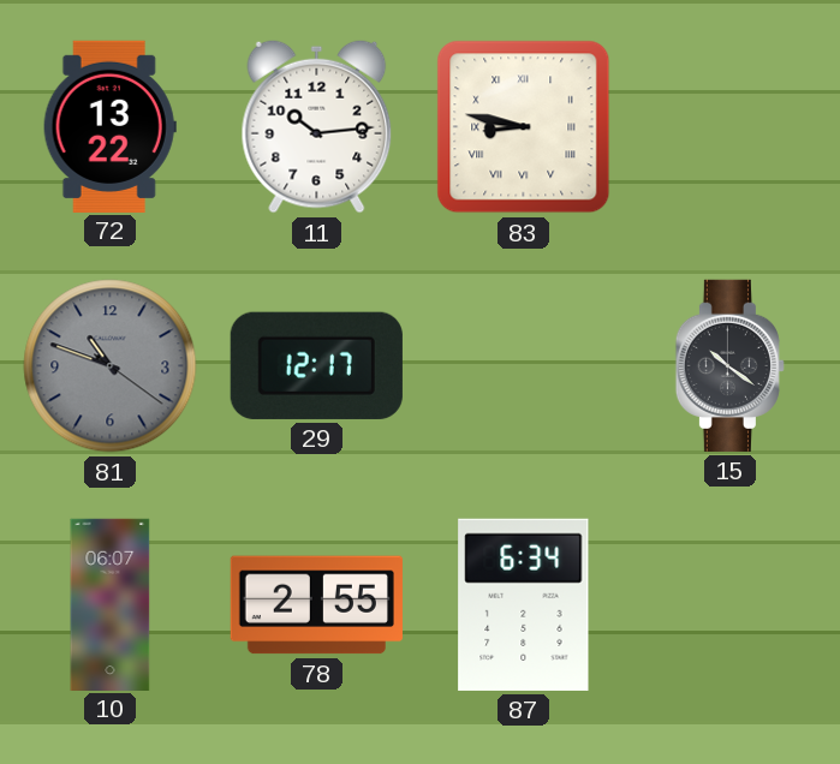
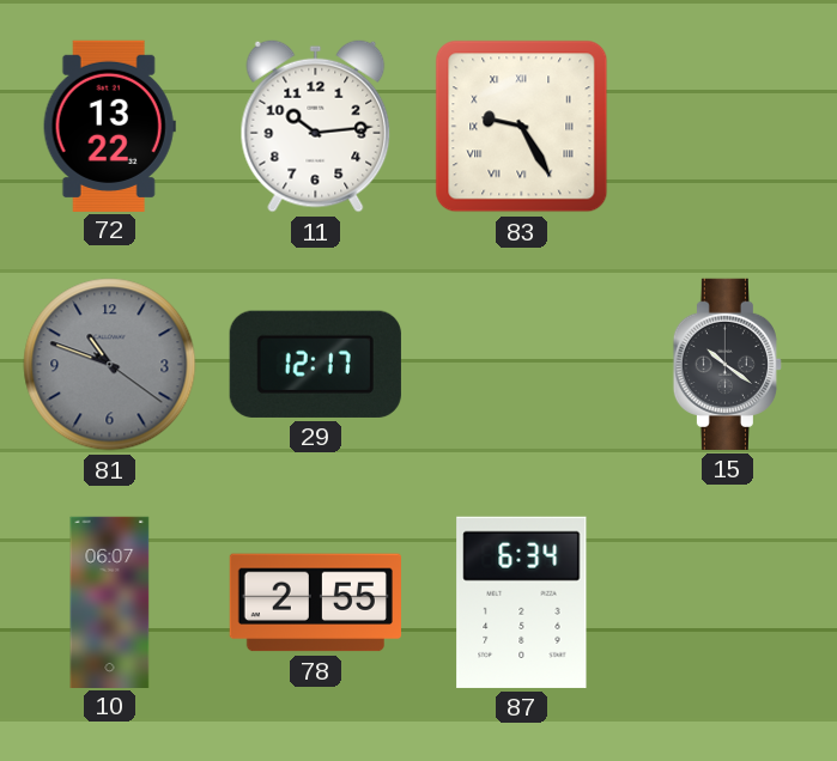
83: 8:47 -> 9:25
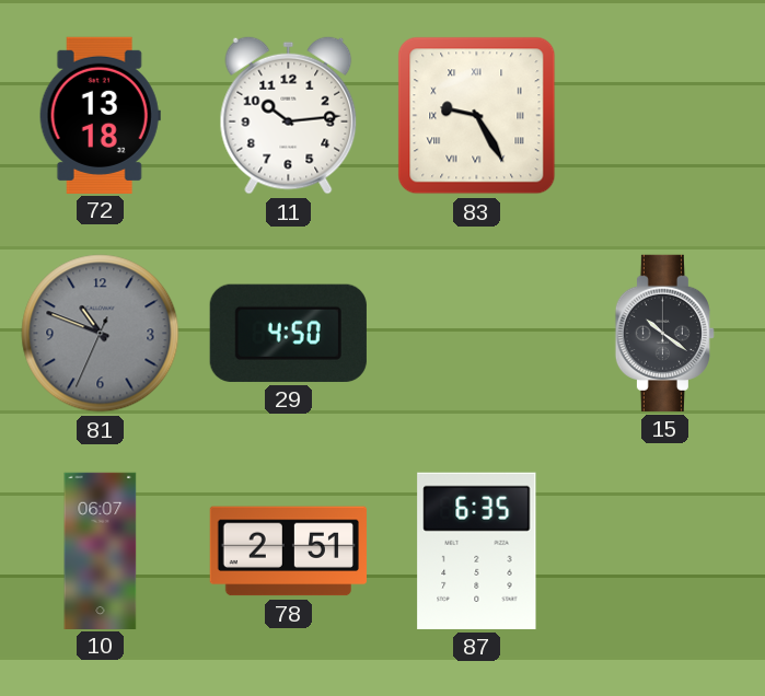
72: 13:22 -> 13:18
81: 10:48:21 -> 10:48:34
29: 12:17 -> 4:50
78: 2:55 -> 2:51
87: 6:34 -> 6:35
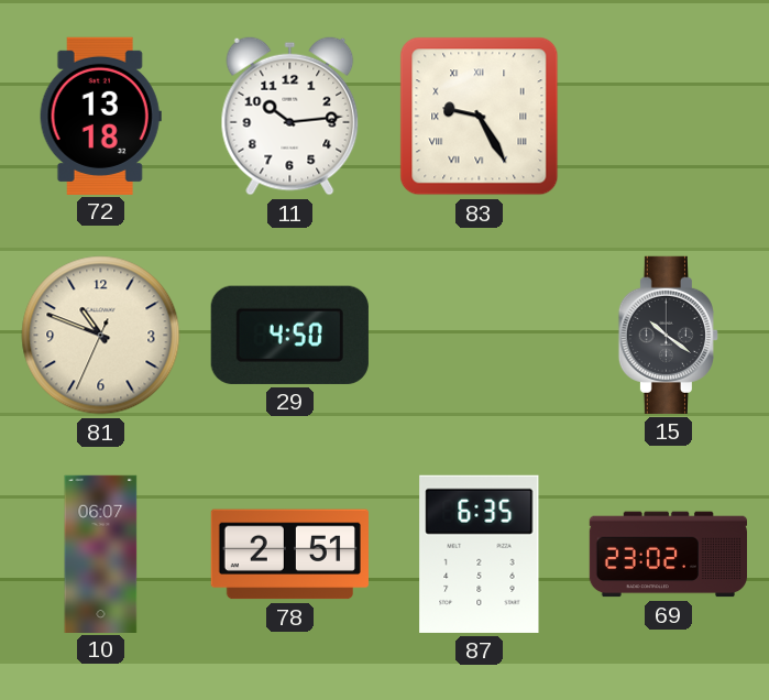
81 dial: grey -> cream
69: none -> 23:02
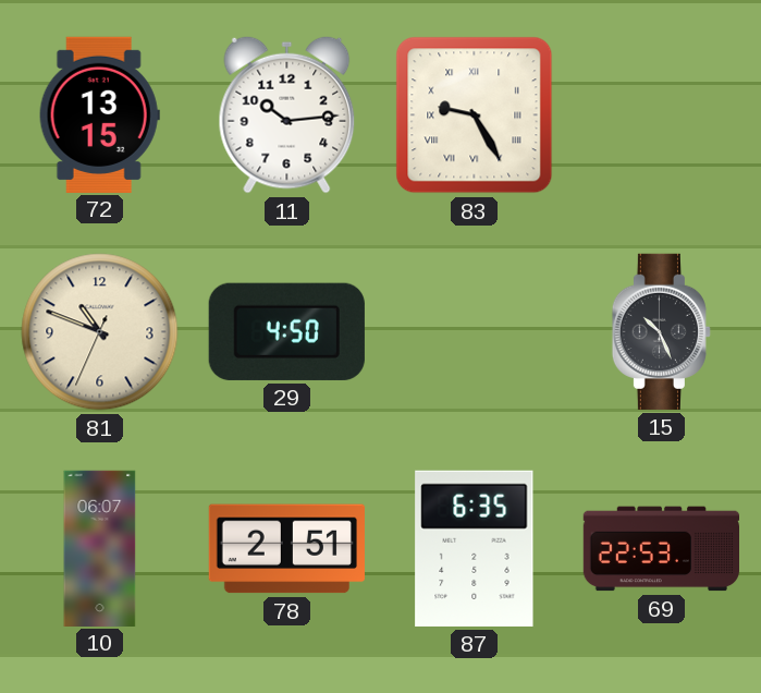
72: 13:18 -> 13:15
15: 10:21 -> 10:26
69: 23:02 -> 22:53
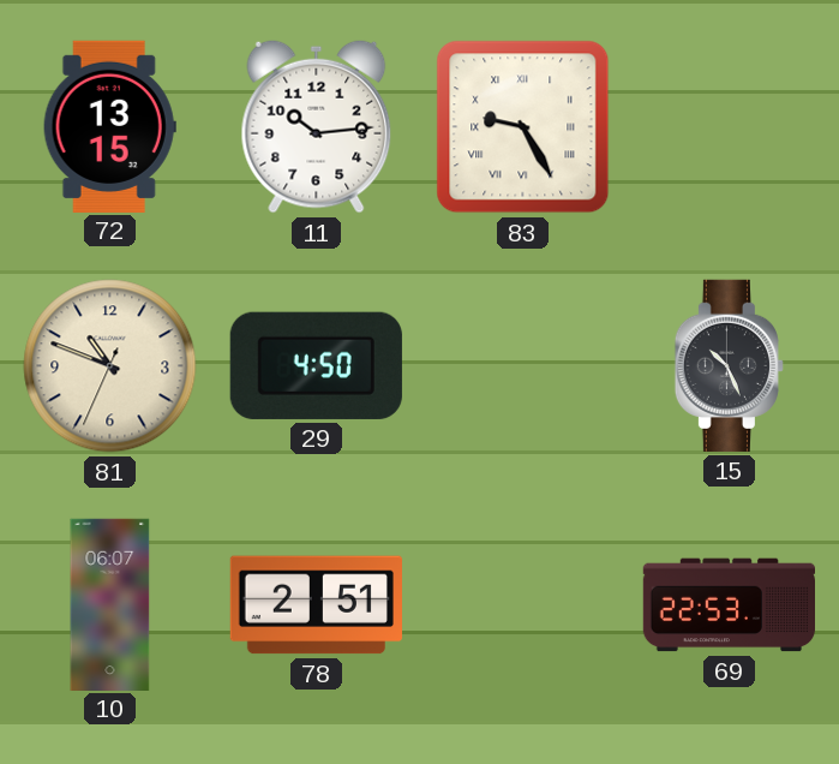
87: 6:35 -> none
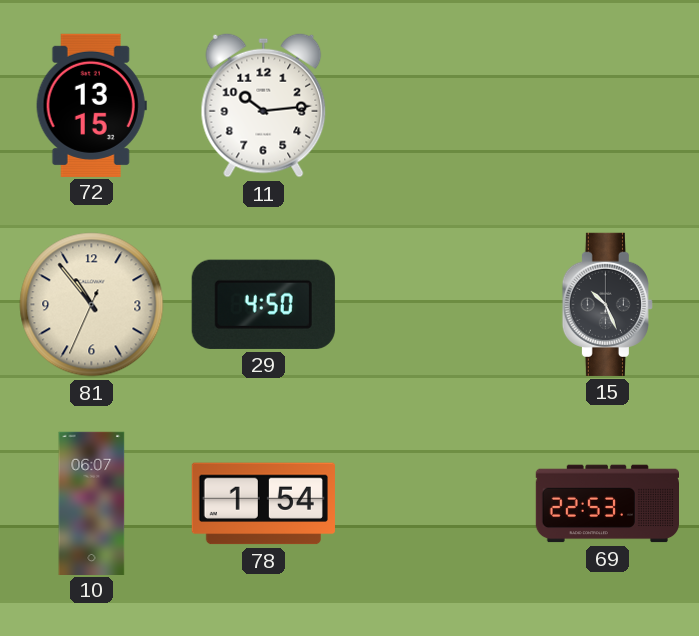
83: 9:25 -> none
81: 10:48 -> 10:53
78: 2:51 -> 1:54
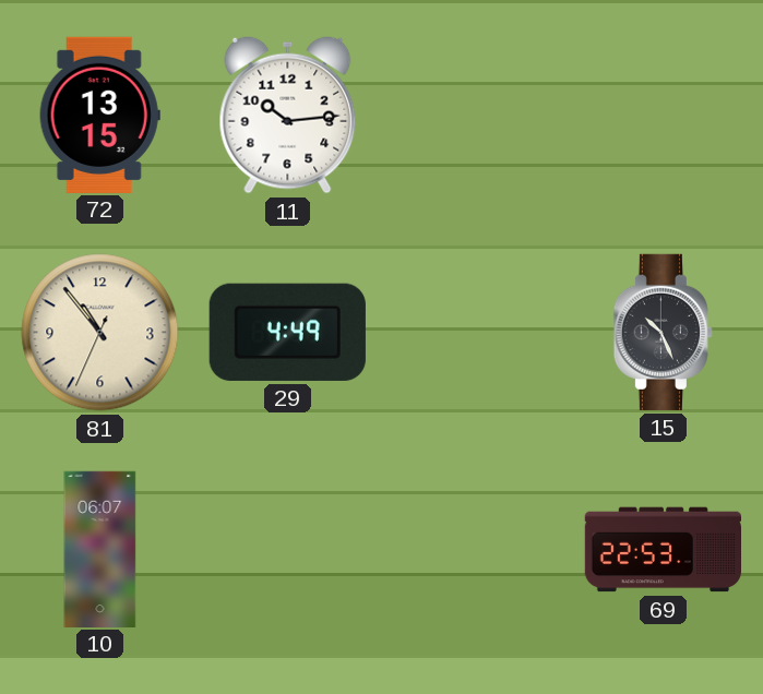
29: 4:50 -> 4:49
78: 1:54 -> none
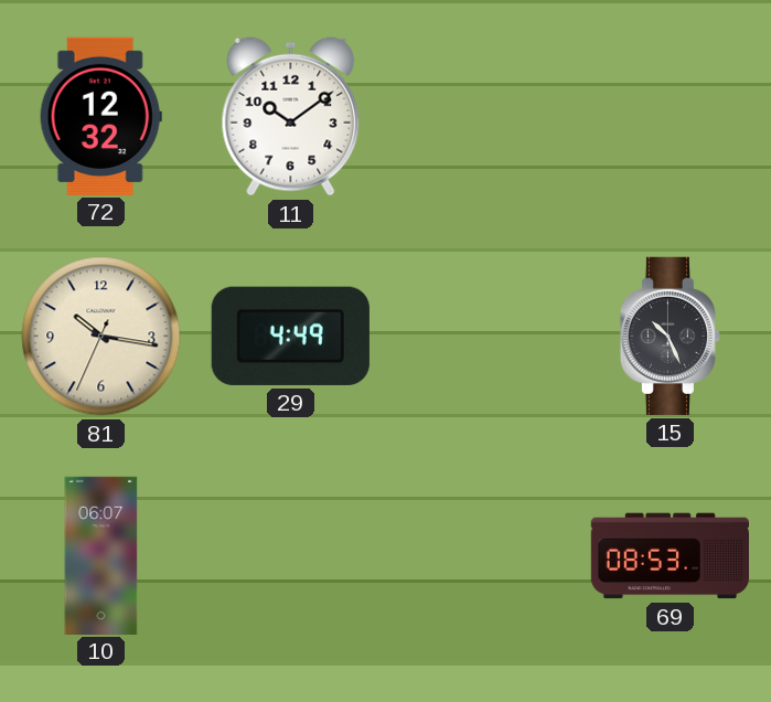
72: 13:15 -> 12:32
11: 10:14 -> 10:09
81: 10:53 -> 10:16
69: 22:53 -> 08:53
